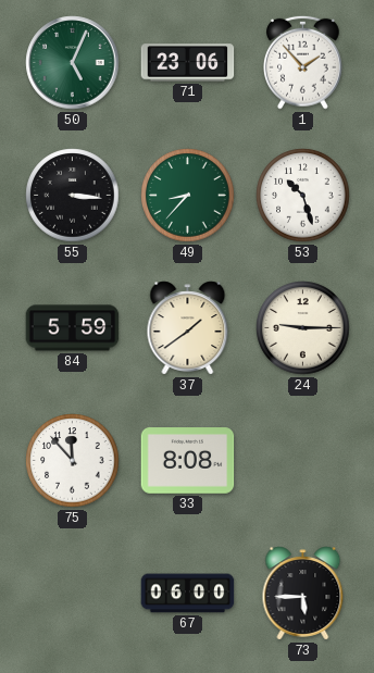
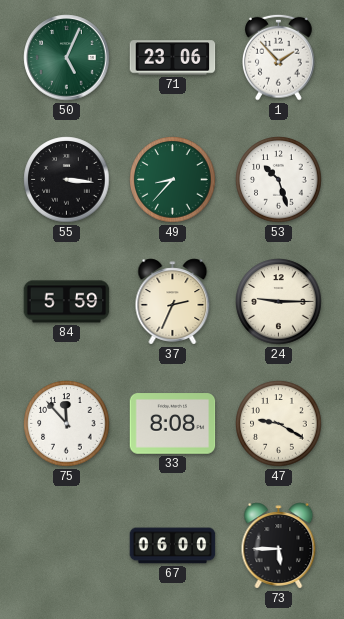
37: 1:39 -> 2:34
47: none -> 9:20
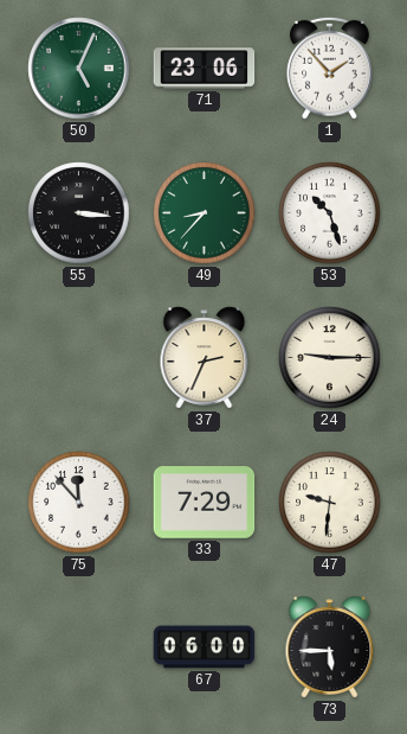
84: 5:59 -> none
33: 8:08 -> 7:29
47: 9:20 -> 9:31
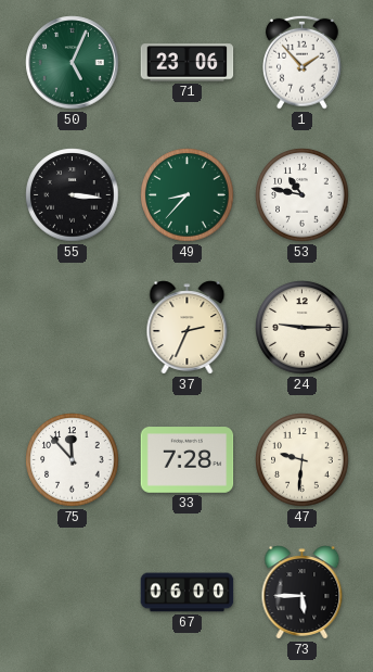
53: 10:27 -> 10:47
33: 7:29 -> 7:28
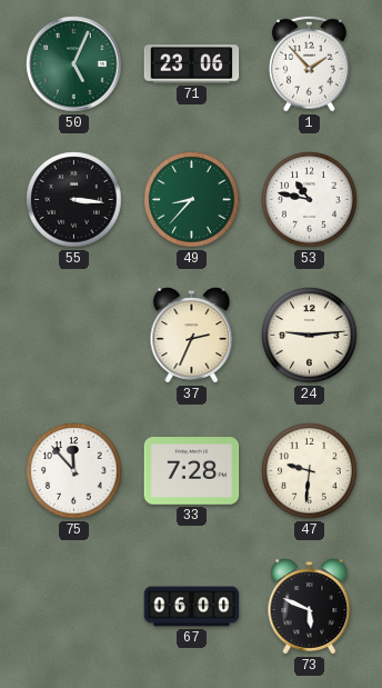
24: 9:15 -> 9:14
73: 5:45 -> 5:49
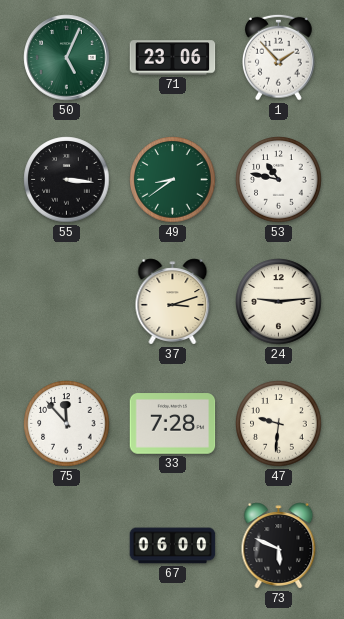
49: 8:37 -> 8:39
37: 2:34 -> 3:12
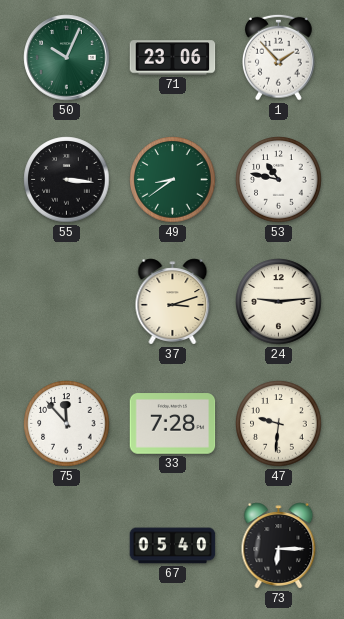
50: 5:04 -> 10:04
67: 06:00 -> 05:40
73: 5:49 -> 6:15
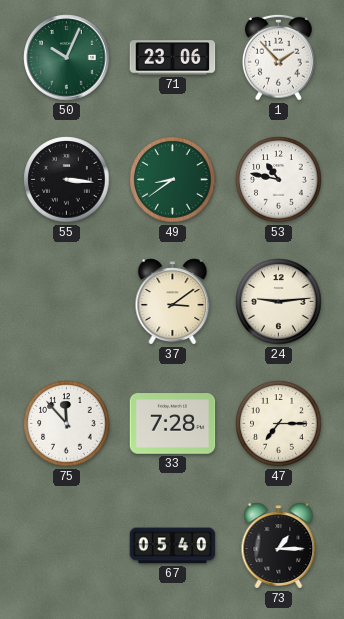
37: 3:12 -> 3:09
47: 9:31 -> 7:15
73: 6:15 -> 1:15
